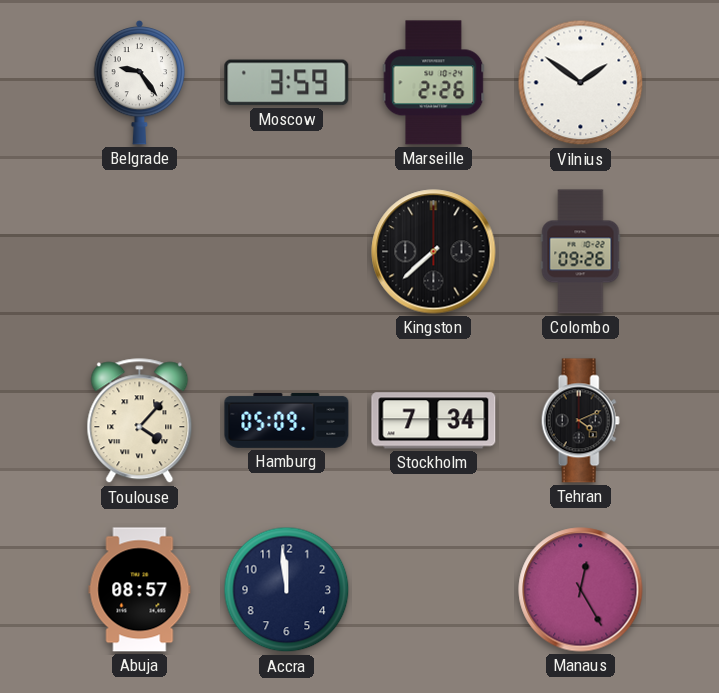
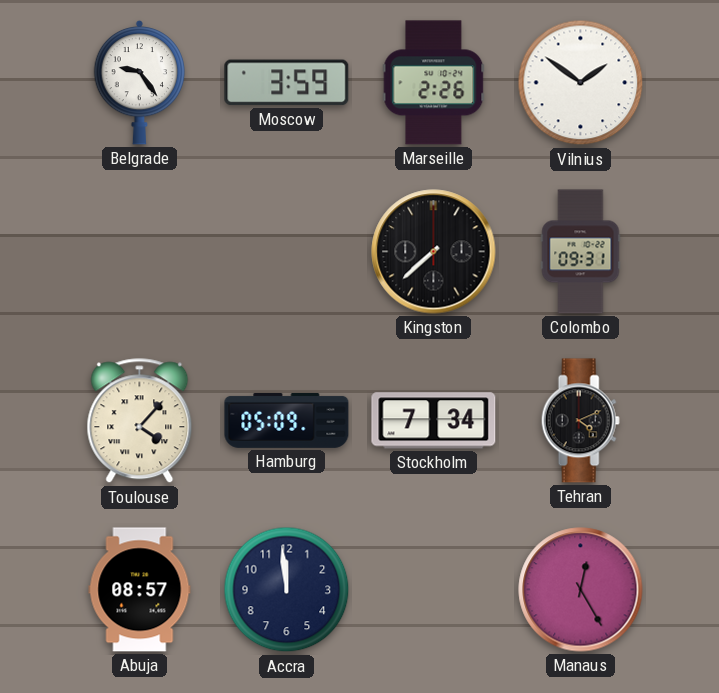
Colombo: 09:26 -> 09:31
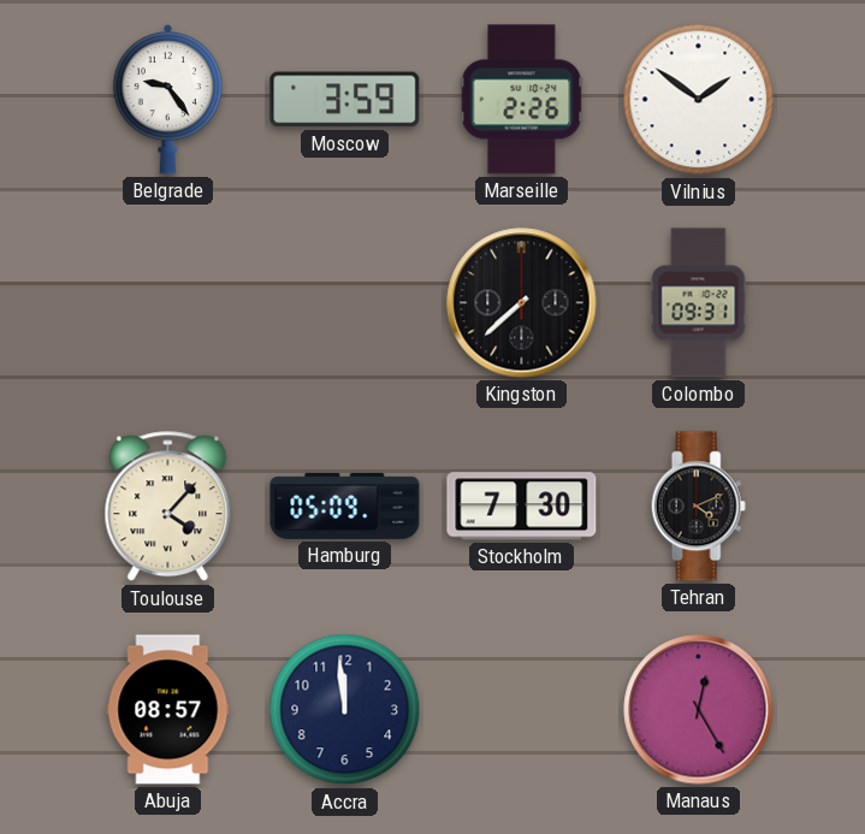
Stockholm: 7:34 -> 7:30
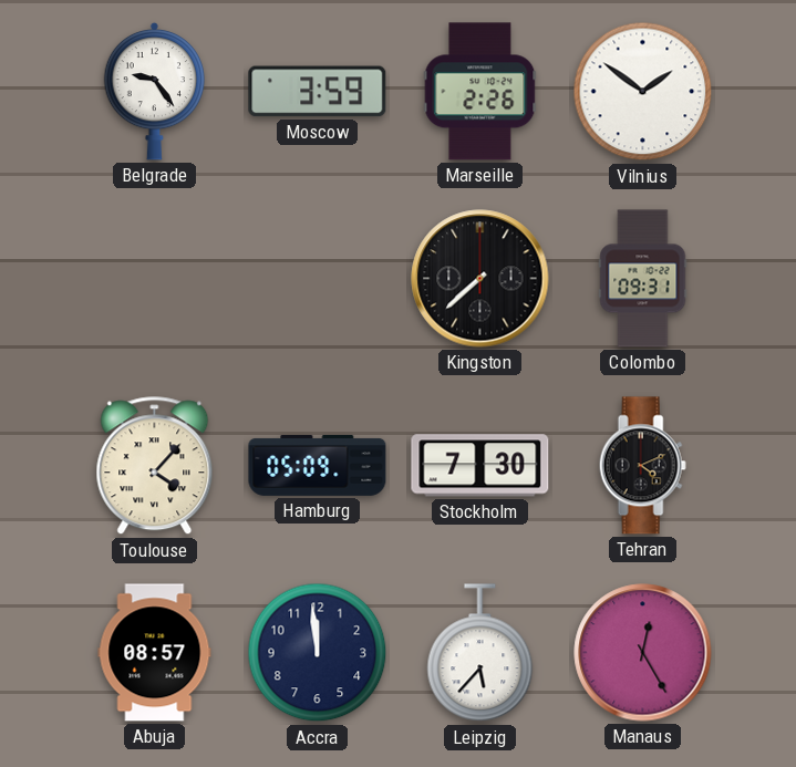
Leipzig: none -> 5:37
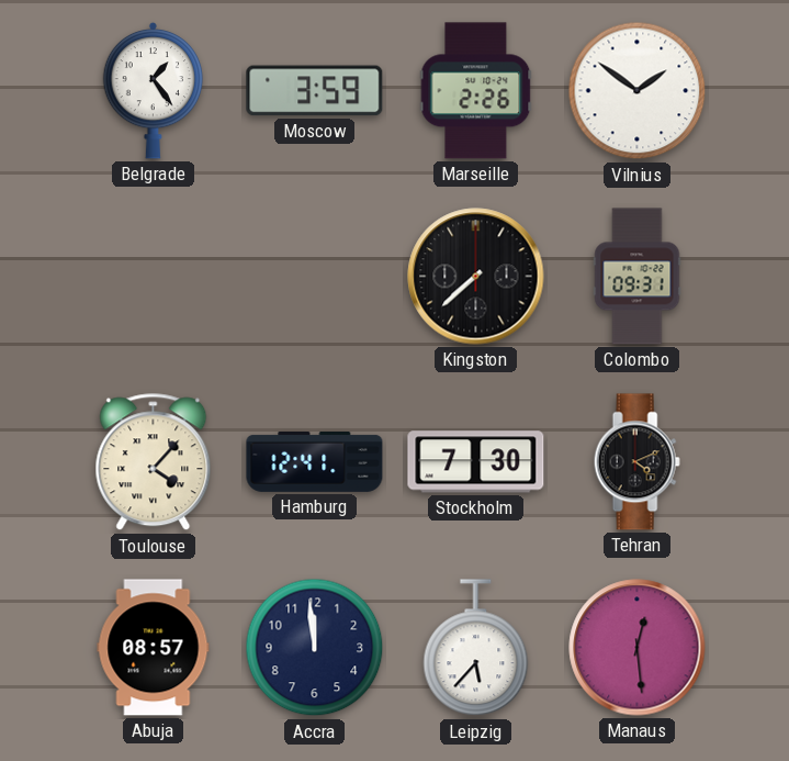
Belgrade: 9:24 -> 1:24
Hamburg: 05:09 -> 12:41
Manaus: 12:25 -> 12:29
